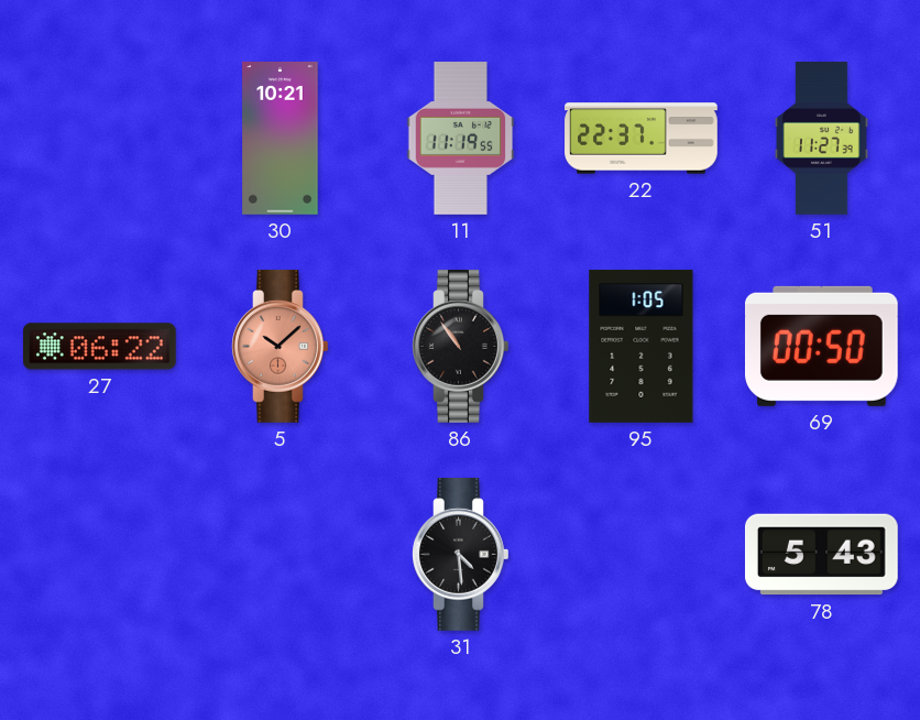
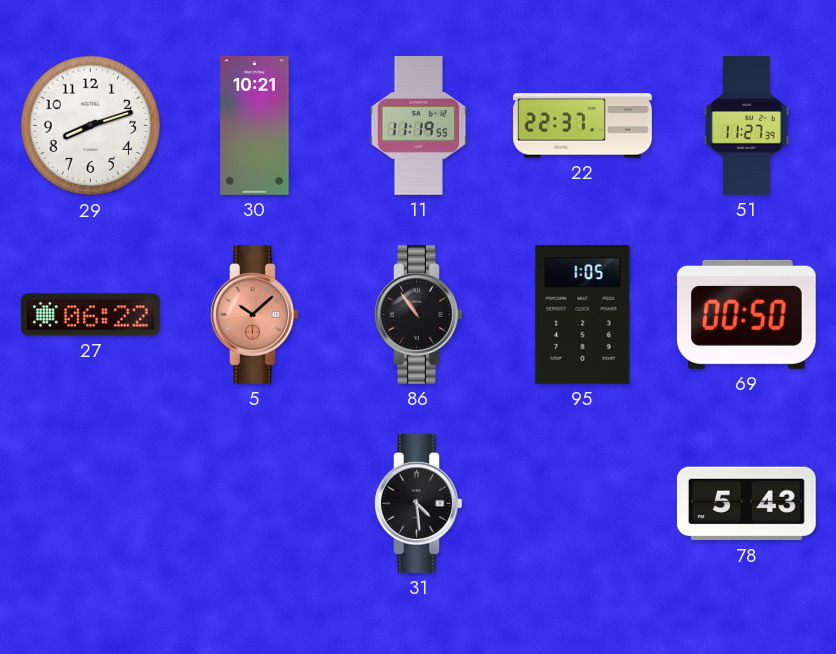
29: none -> 8:12
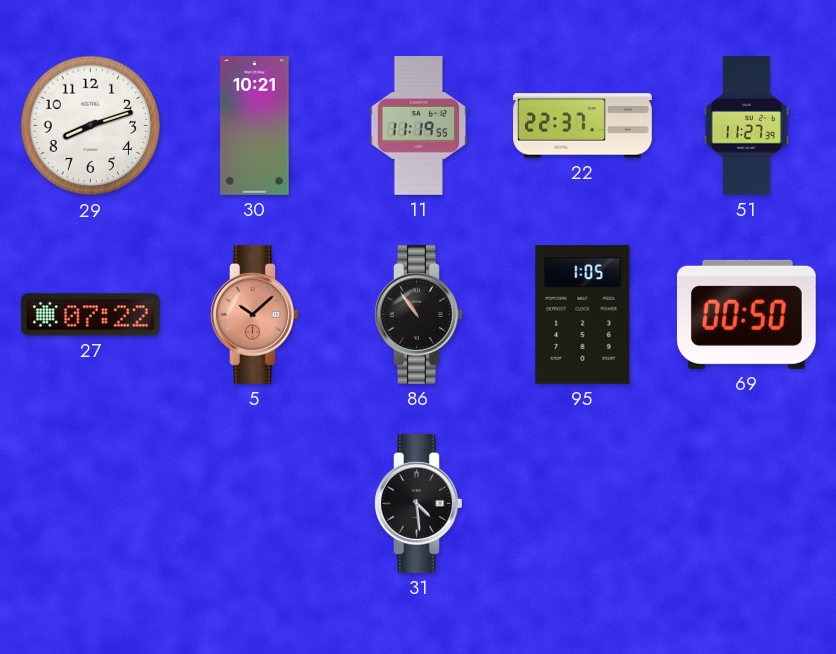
27: 06:22 -> 07:22
78: 5:43 -> none
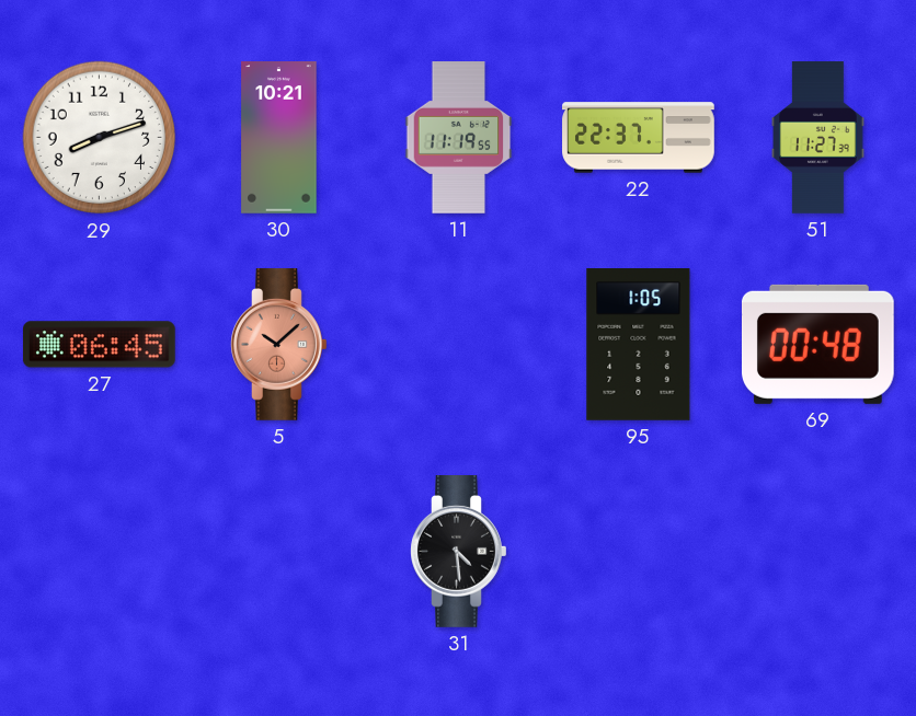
27: 07:22 -> 06:45
86: 10:54 -> none
69: 00:50 -> 00:48
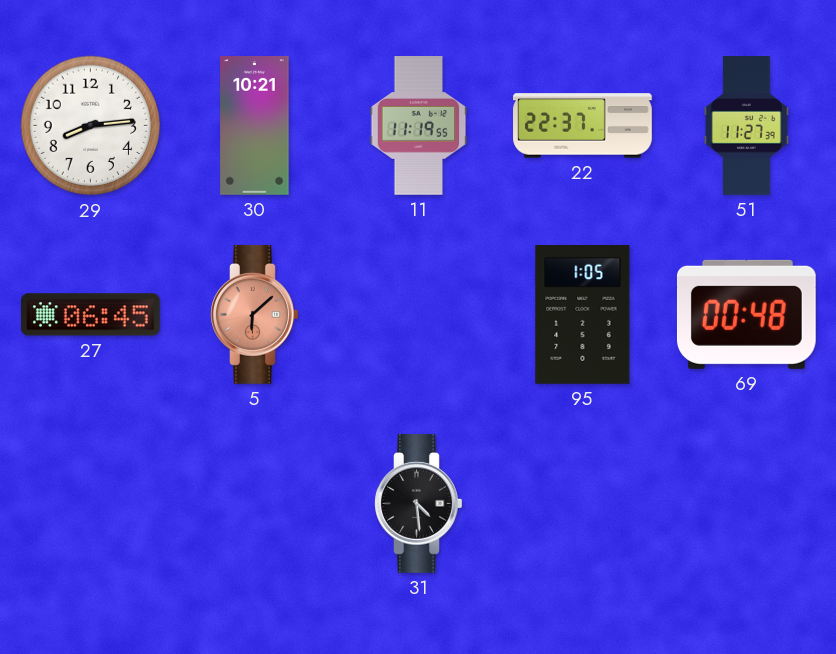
29: 8:12 -> 8:14
5: 10:08 -> 6:08
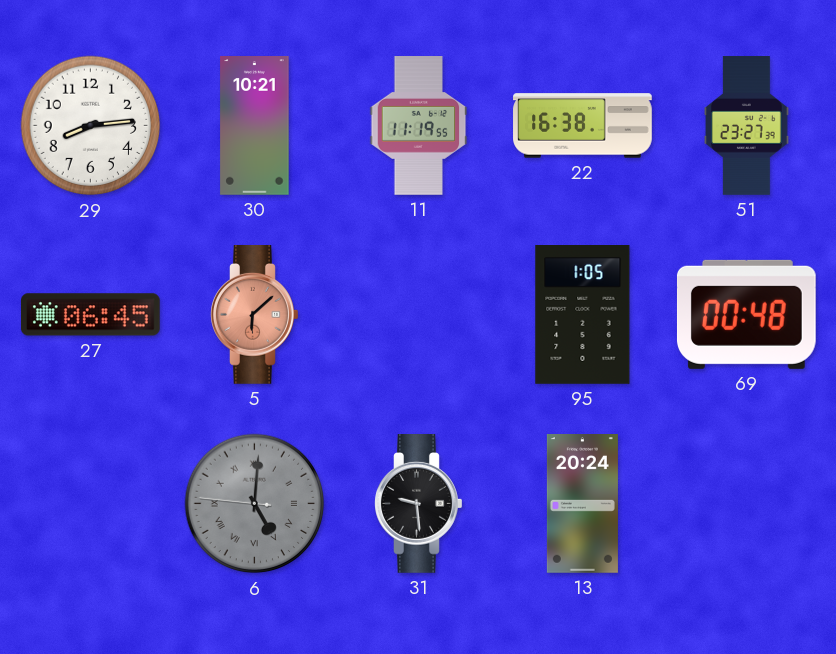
22: 22:37 -> 16:38
51: 11:27 -> 23:27
6: none -> 5:00
31: 4:29 -> 9:29
13: none -> 20:24
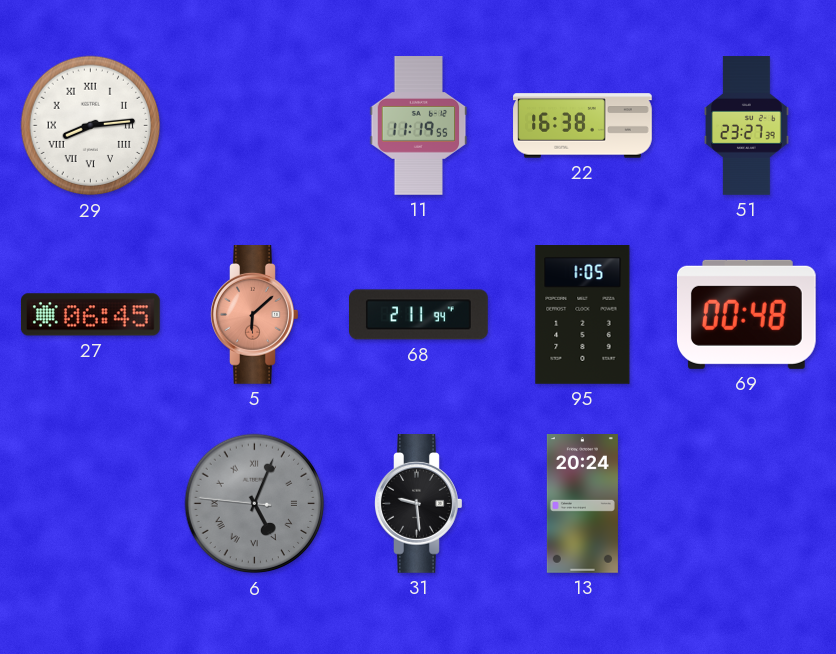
29 numerals: Arabic -> Roman
30: 10:21 -> none
68: none -> 2:11
6: 5:00 -> 5:03
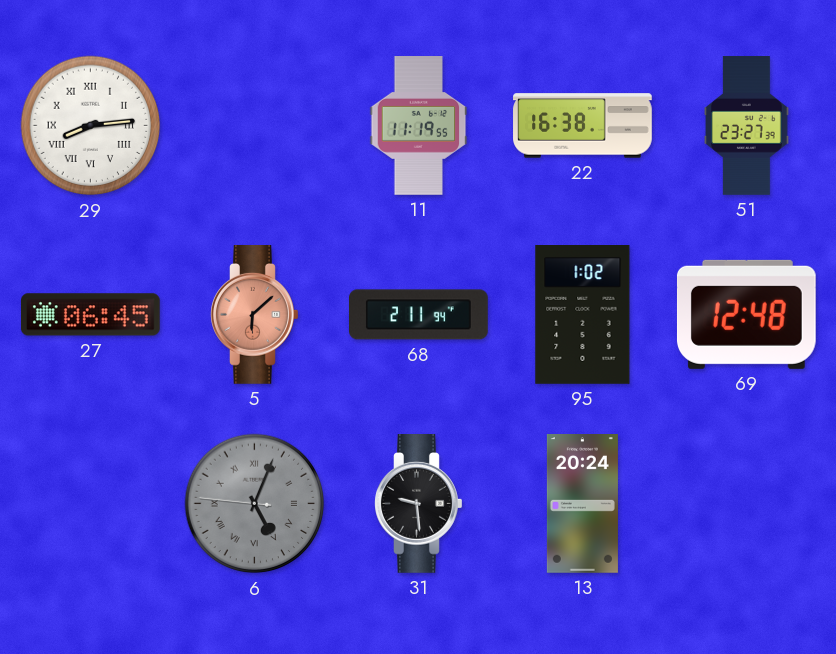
95: 1:05 -> 1:02
69: 00:48 -> 12:48
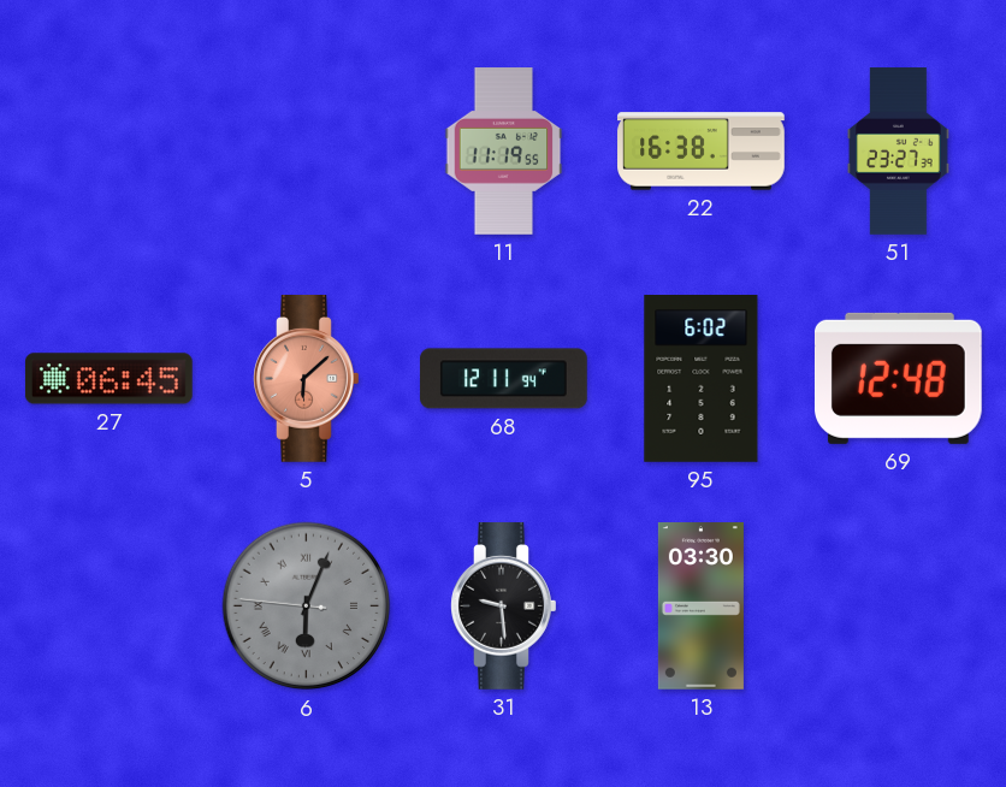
29: 8:14 -> none
68: 2:11 -> 12:11
95: 1:02 -> 6:02
6: 5:03 -> 6:03
13: 20:24 -> 03:30
